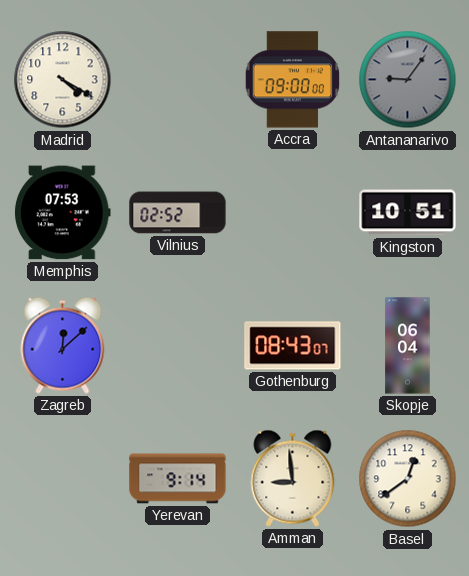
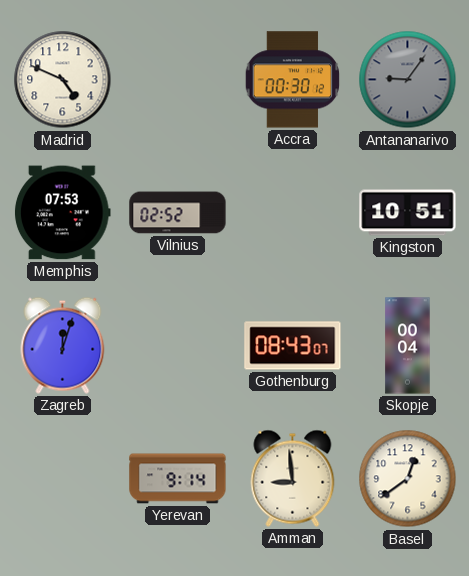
Madrid: 4:20 -> 4:49
Accra: 09:00 -> 00:30
Zagreb: 12:08 -> 12:03
Skopje: 06:04 -> 00:04
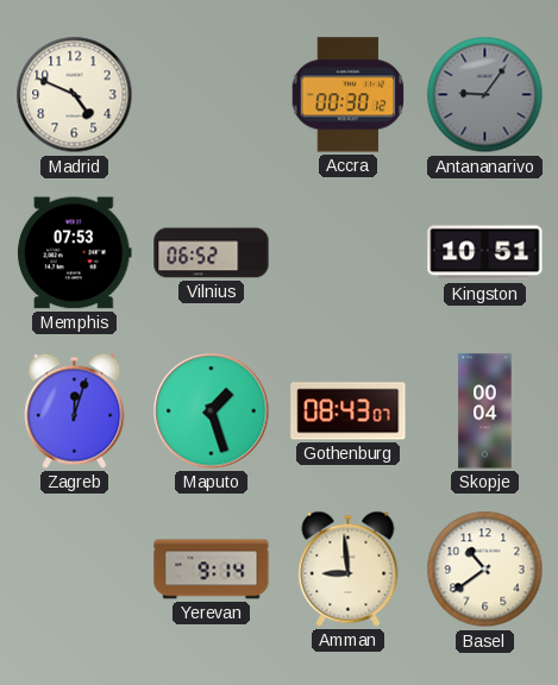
Vilnius: 02:52 -> 06:52
Maputo: none -> 1:27
Basel: 12:39 -> 10:39
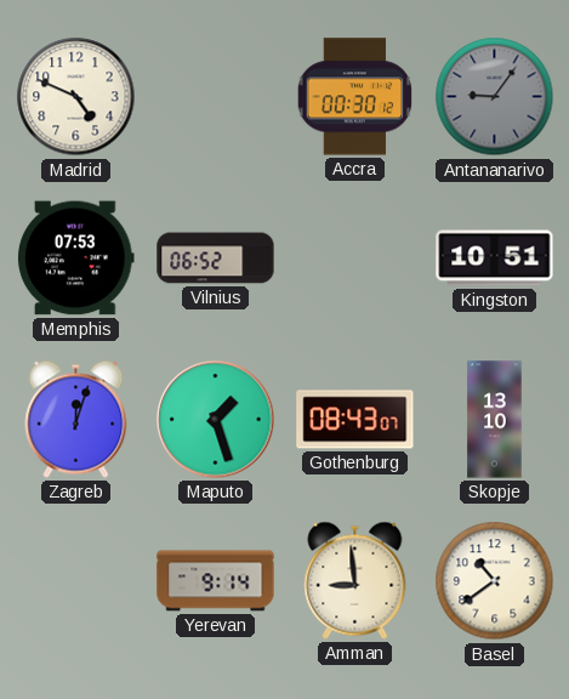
Skopje: 00:04 -> 13:10
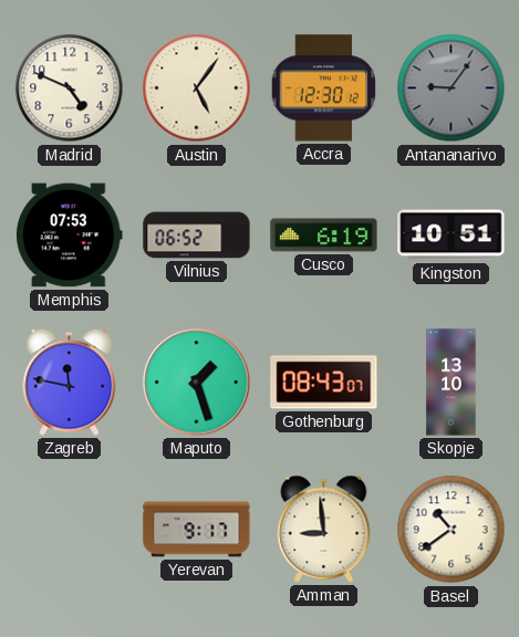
Austin: none -> 5:06
Accra: 00:30 -> 12:30
Cusco: none -> 6:19
Zagreb: 12:03 -> 11:47
Yerevan: 9:14 -> 9:17
